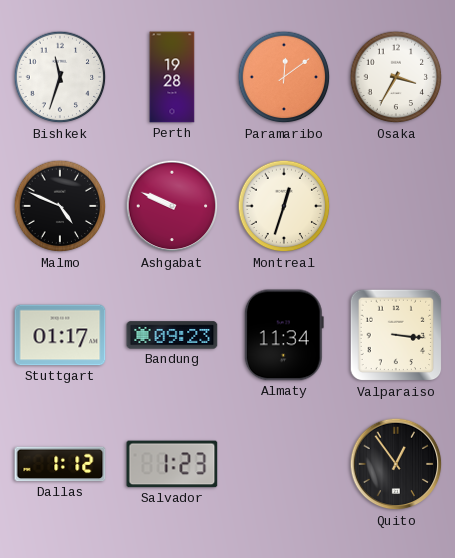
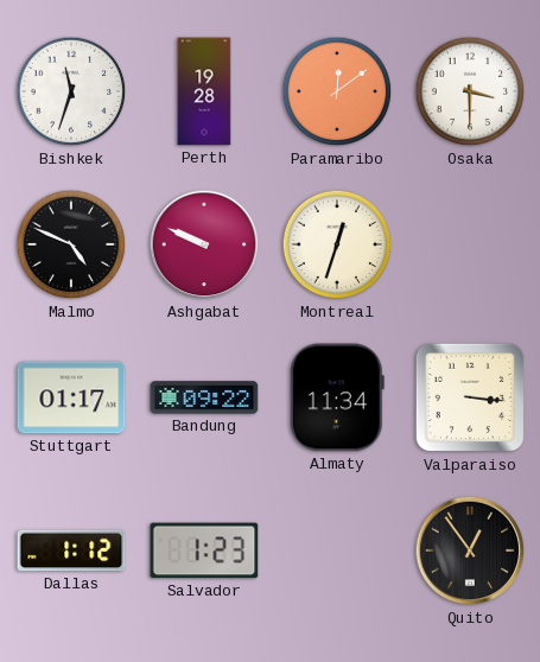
Osaka: 3:35 -> 3:30
Bandung: 09:23 -> 09:22
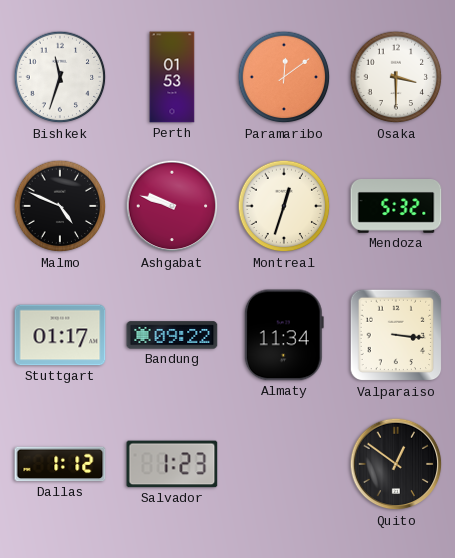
Perth: 19:28 -> 01:53
Ashgabat: 9:49 -> 9:48
Mendoza: none -> 5:32
Quito: 12:54 -> 12:51
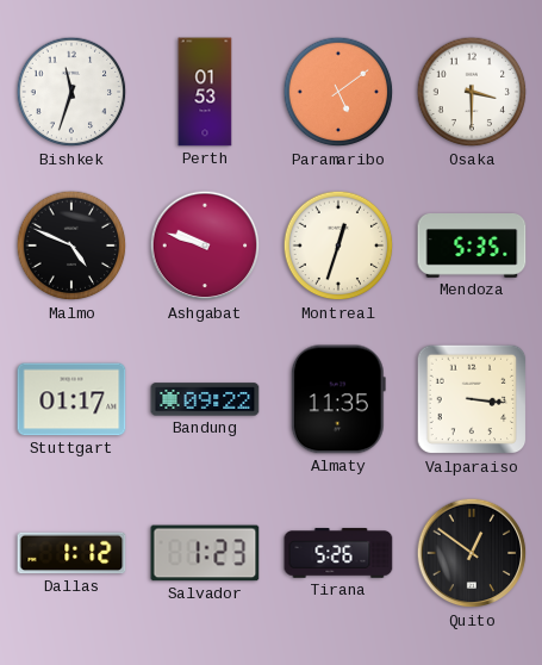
Paramaribo: 12:09 -> 5:09
Mendoza: 5:32 -> 5:35
Almaty: 11:34 -> 11:35
Tirana: none -> 5:26
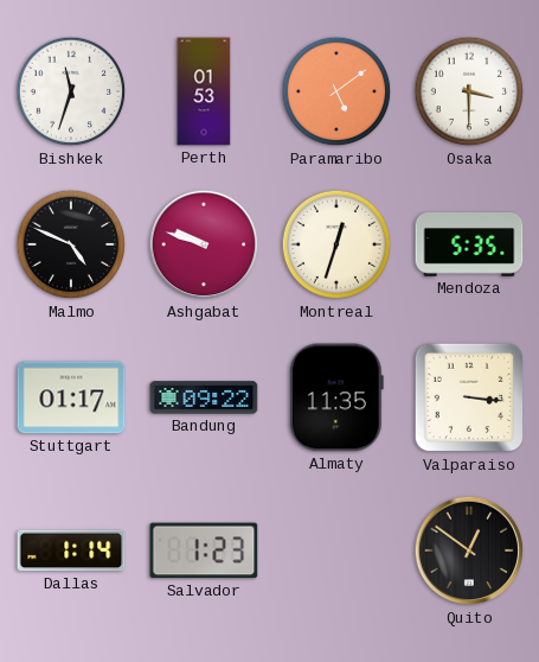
Dallas: 1:12 -> 1:14
Tirana: 5:26 -> none
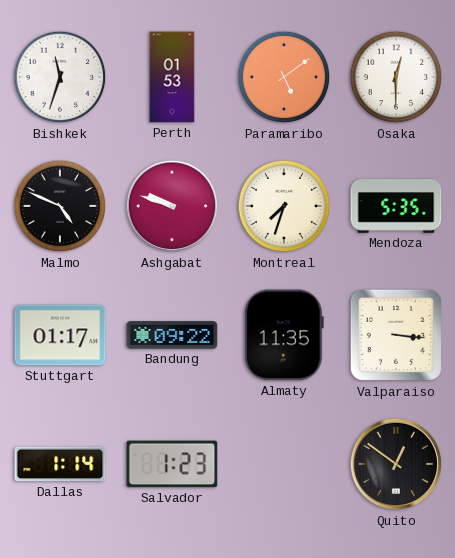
Osaka: 3:30 -> 12:30
Montreal: 12:33 -> 7:33
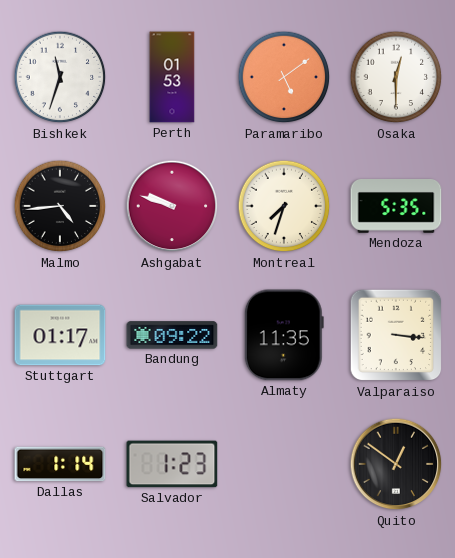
Malmo: 4:49 -> 4:44
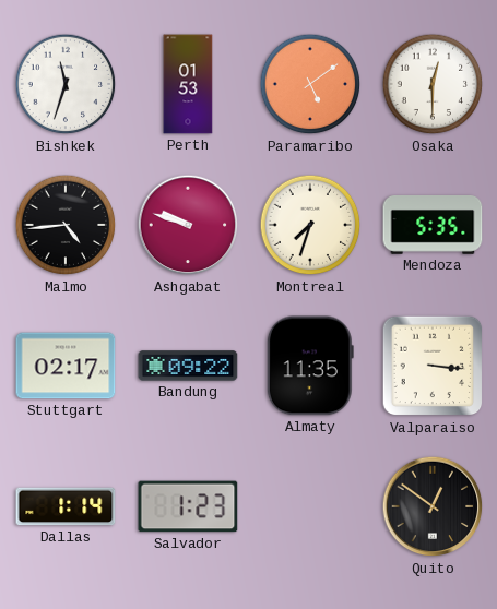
Stuttgart: 01:17 -> 02:17
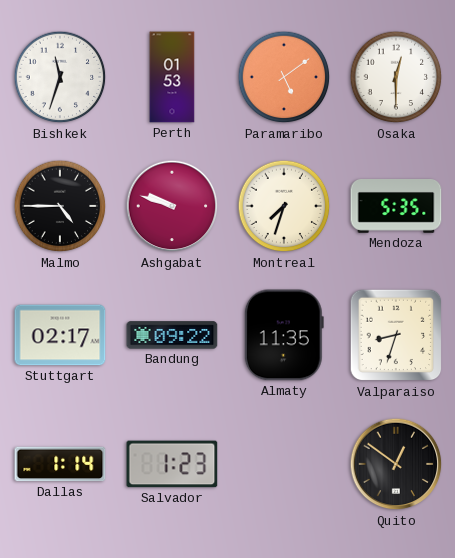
Malmo: 4:44 -> 4:45
Valparaiso: 3:16 -> 8:33
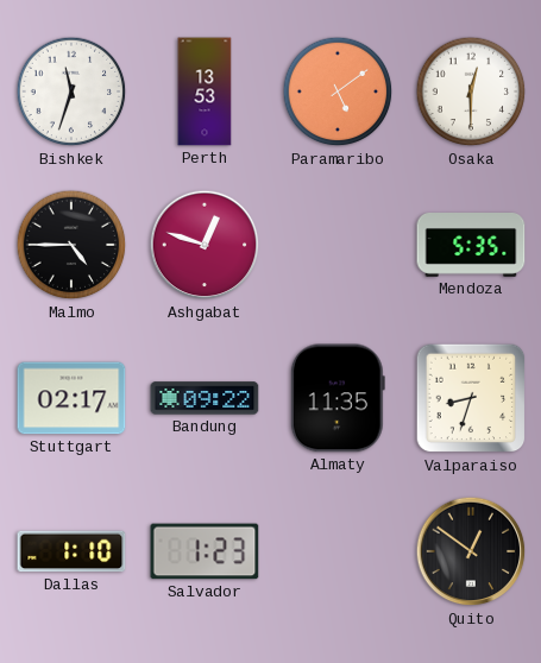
Perth: 01:53 -> 13:53
Ashgabat: 9:48 -> 12:48
Montreal: 7:33 -> none
Dallas: 1:14 -> 1:10
